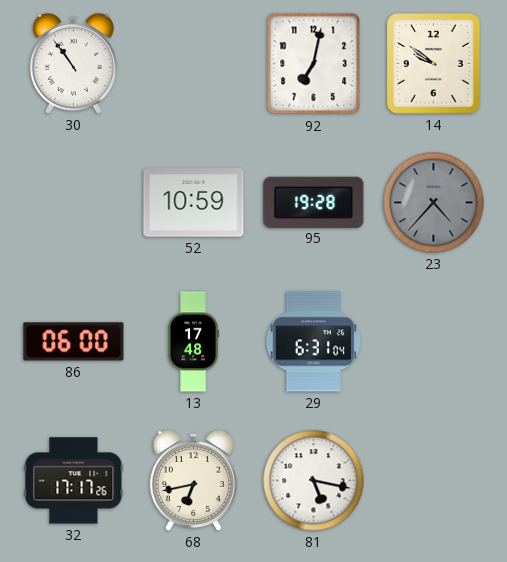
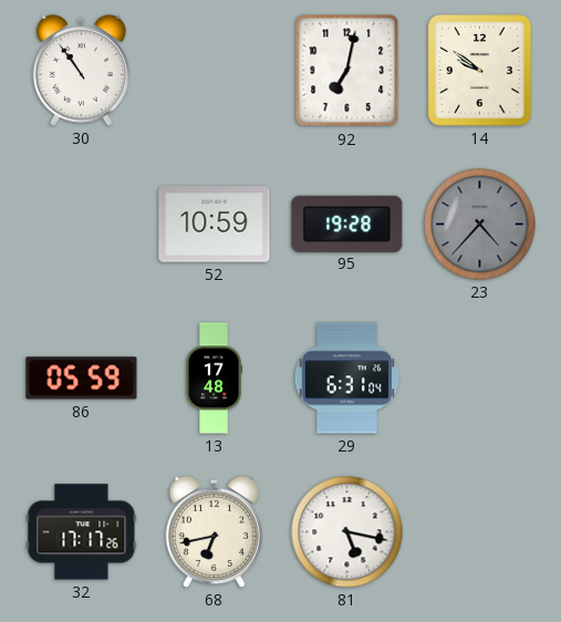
86: 06:00 -> 05:59
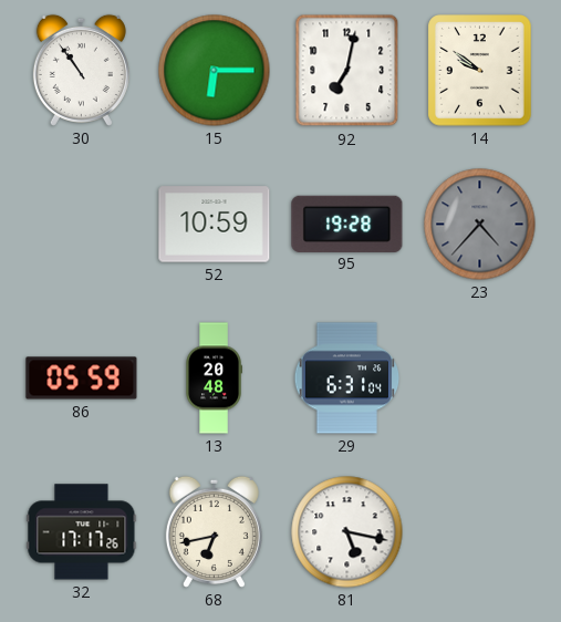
15: none -> 6:15
13: 17:48 -> 20:48
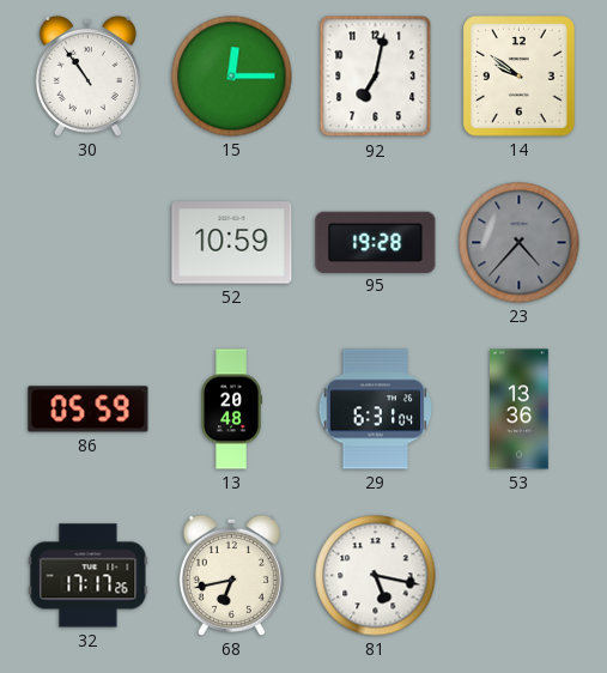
15: 6:15 -> 12:15
53: none -> 13:36
